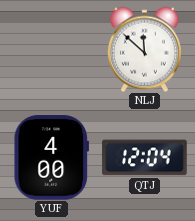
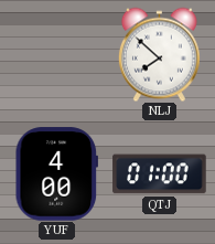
NLJ: 11:52 -> 7:52
QTJ: 12:04 -> 01:00
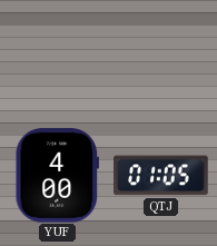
NLJ: 7:52 -> none
QTJ: 01:00 -> 01:05
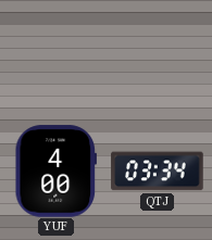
QTJ: 01:05 -> 03:34
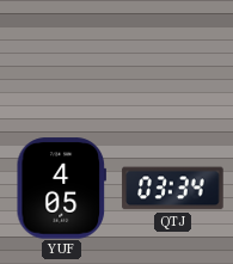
YUF: 4:00 -> 4:05
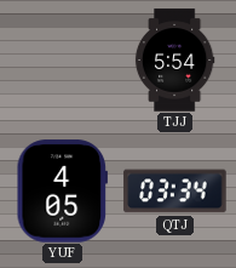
TJJ: none -> 5:54
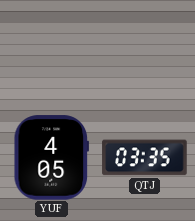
TJJ: 5:54 -> none
QTJ: 03:34 -> 03:35
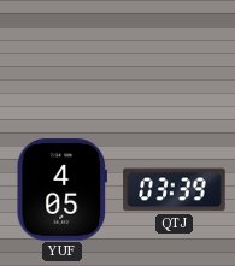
QTJ: 03:35 -> 03:39
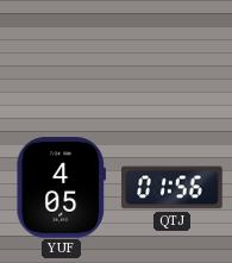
QTJ: 03:39 -> 01:56
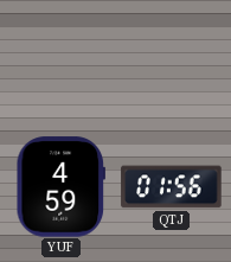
YUF: 4:05 -> 4:59
